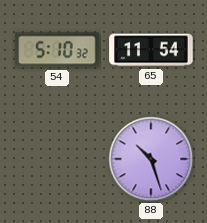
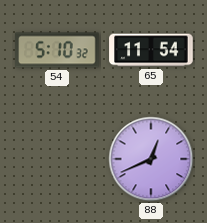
88: 10:27 -> 12:41
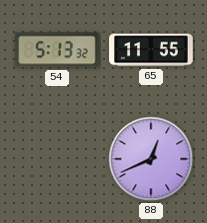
54: 5:10 -> 5:13
65: 11:54 -> 11:55
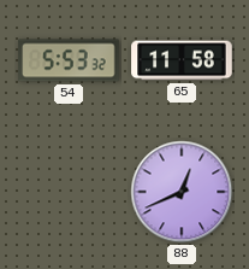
54: 5:13 -> 5:53
65: 11:55 -> 11:58
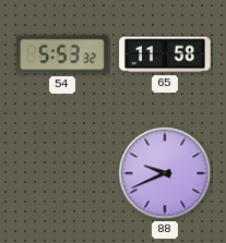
88: 12:41 -> 9:41
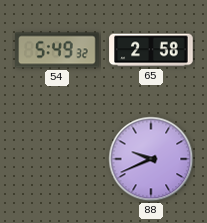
54: 5:53 -> 5:49
65: 11:58 -> 2:58
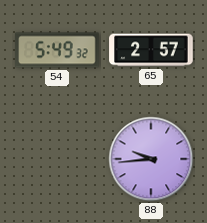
65: 2:58 -> 2:57
88: 9:41 -> 9:44
